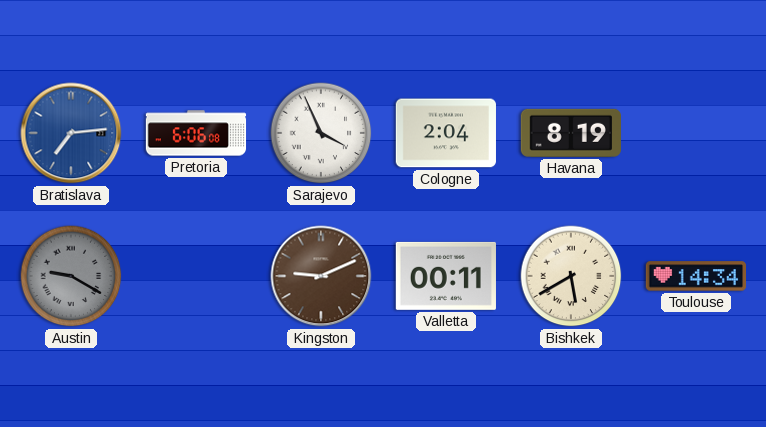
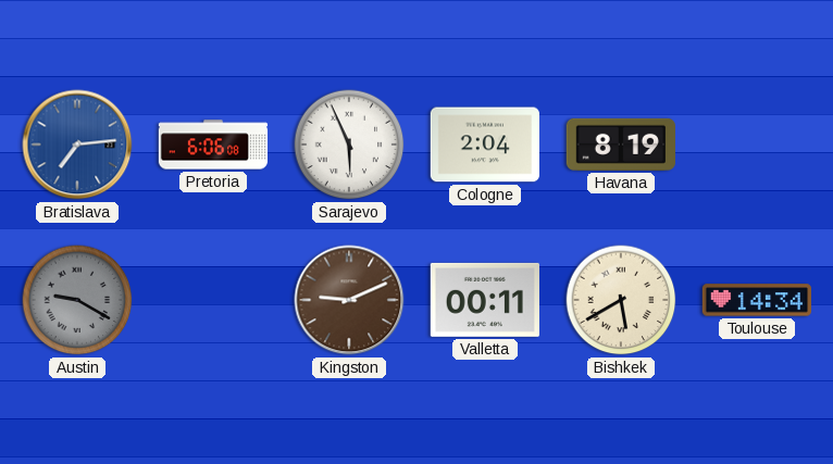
Sarajevo: 3:56 -> 5:56
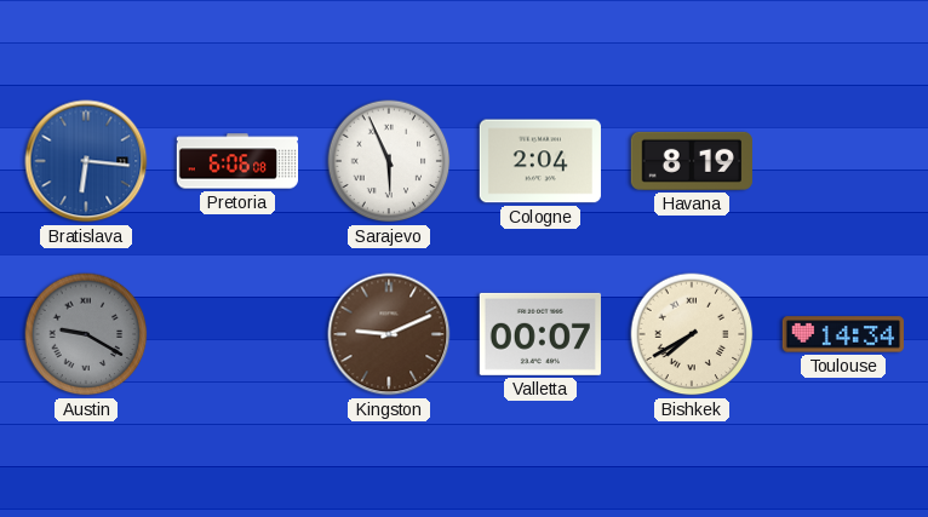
Bratislava: 7:14 -> 6:16
Valletta: 00:11 -> 00:07
Bishkek: 5:40 -> 7:40
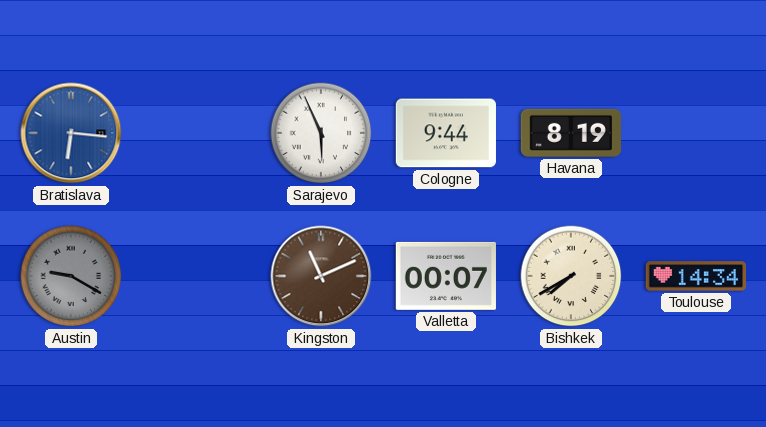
Pretoria: 6:06 -> none
Cologne: 2:04 -> 9:44
Kingston: 9:11 -> 11:11
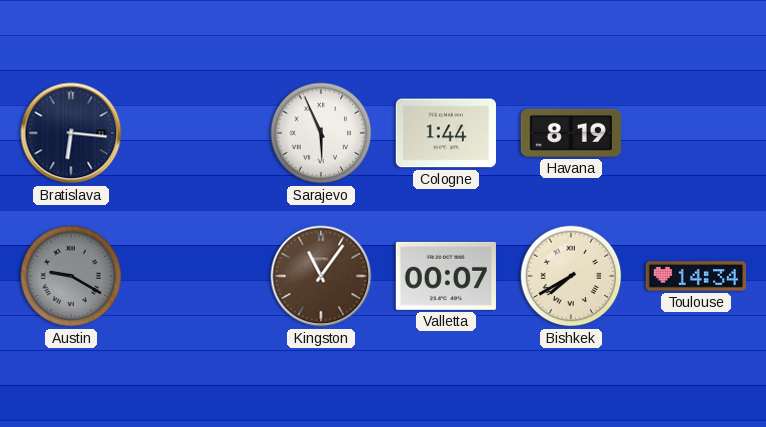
Bratislava dial: blue -> navy
Cologne: 9:44 -> 1:44
Kingston: 11:11 -> 11:06
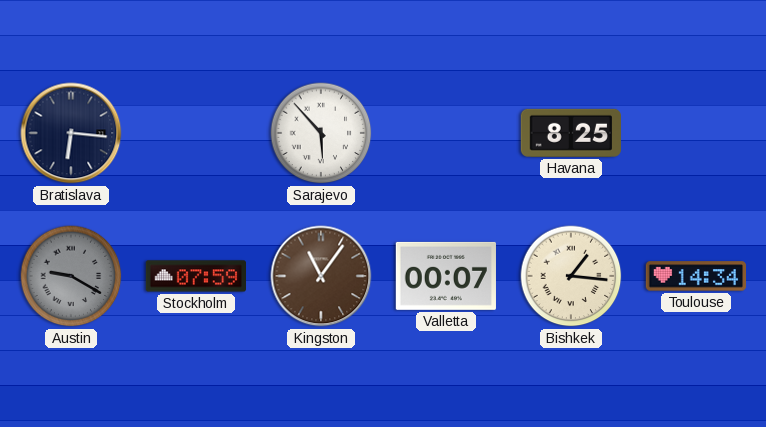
Sarajevo: 5:56 -> 5:53
Cologne: 1:44 -> none
Havana: 8:19 -> 8:25
Stockholm: none -> 07:59
Bishkek: 7:40 -> 1:16
